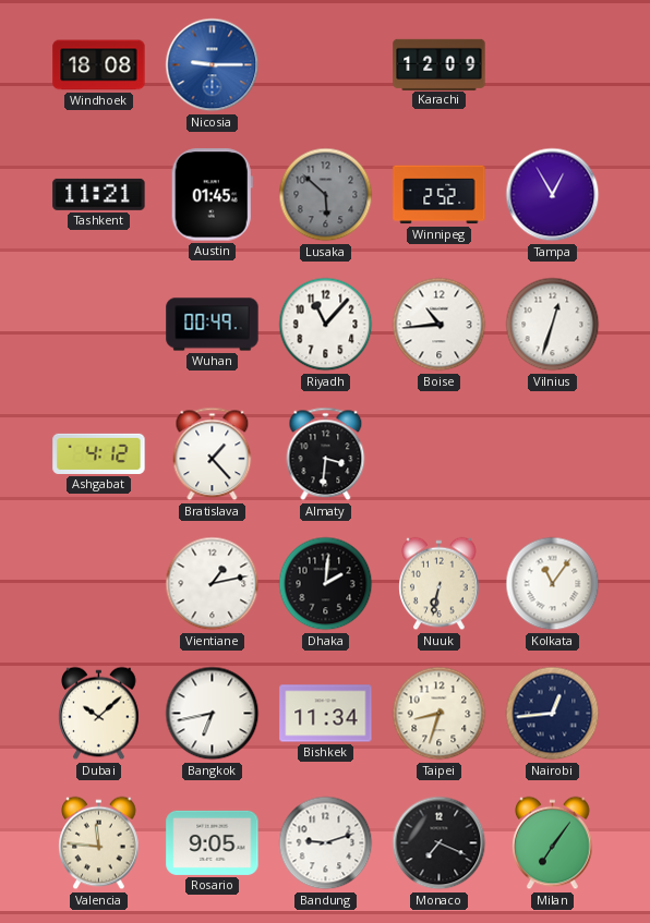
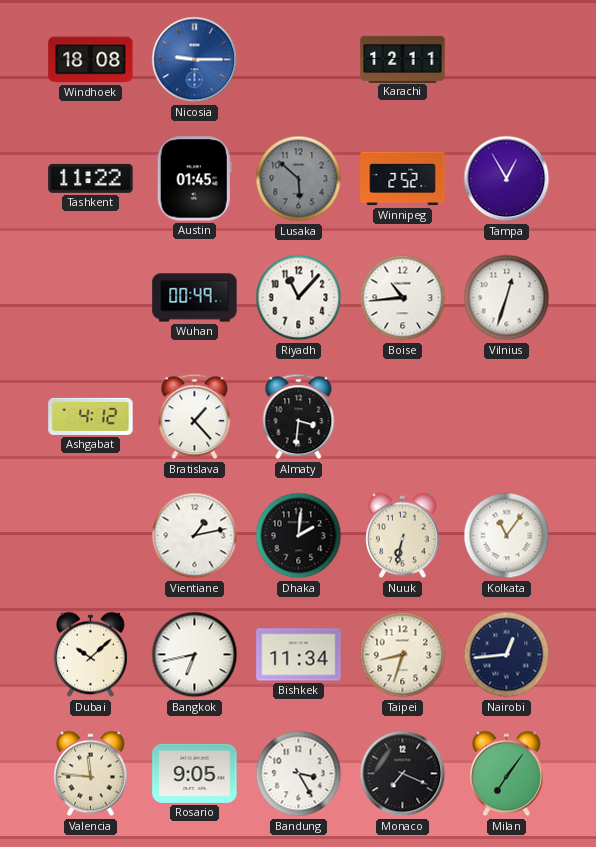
Karachi: 12:09 -> 12:11
Tashkent: 11:21 -> 11:22
Bandung: 9:12 -> 3:25
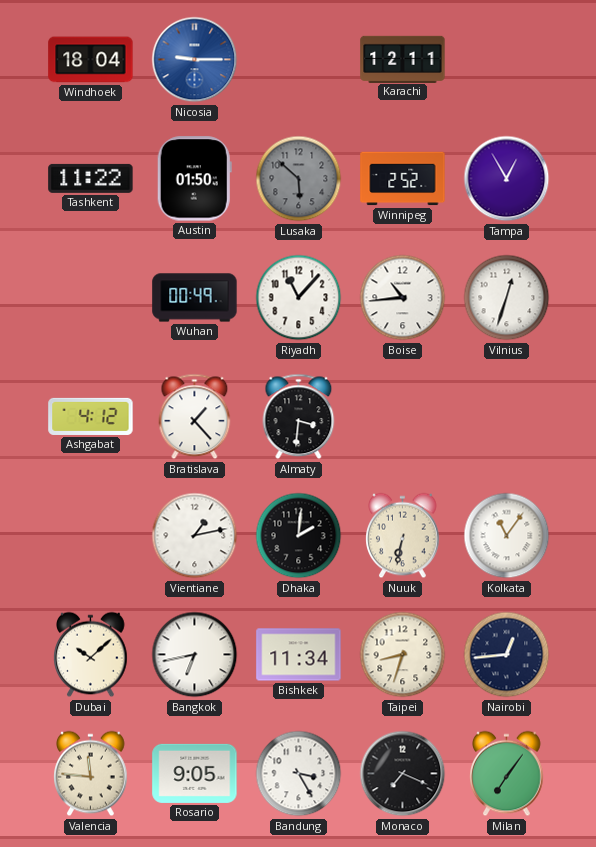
Windhoek: 18:08 -> 18:04
Austin: 01:45 -> 01:50
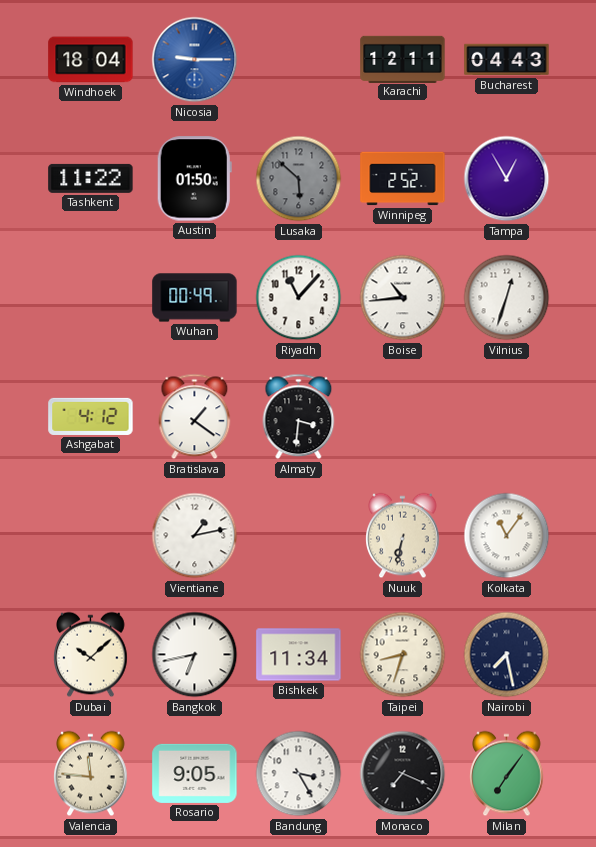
Bucharest: none -> 04:43
Bratislava: 1:23 -> 1:21
Dhaka: 2:01 -> none
Nairobi: 12:44 -> 7:28
